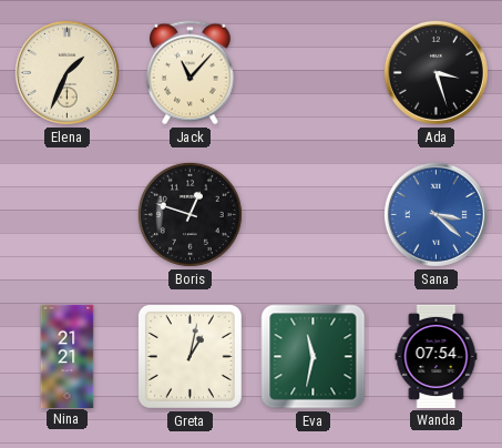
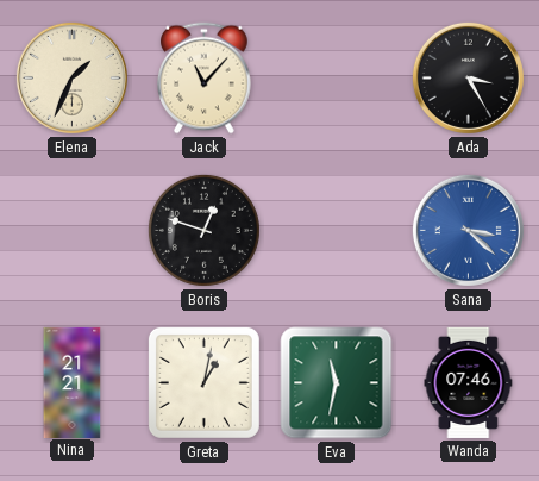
Ada: 3:27 -> 3:25
Wanda: 07:54 -> 07:46
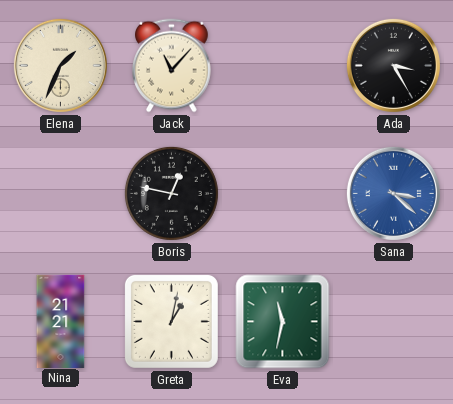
Boris: 12:48 -> 12:47
Wanda: 07:46 -> none
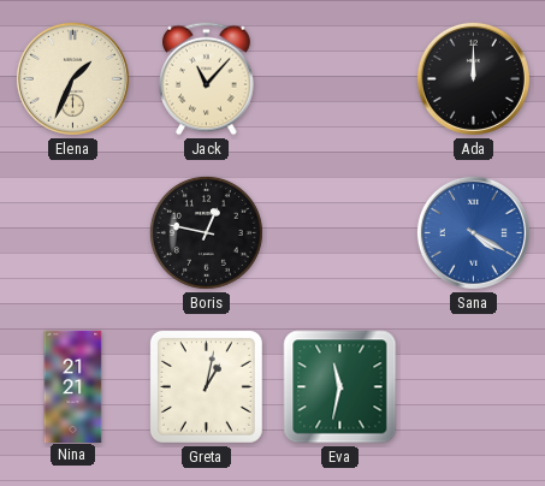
Ada: 3:25 -> 12:00
Sana: 3:22 -> 4:20
